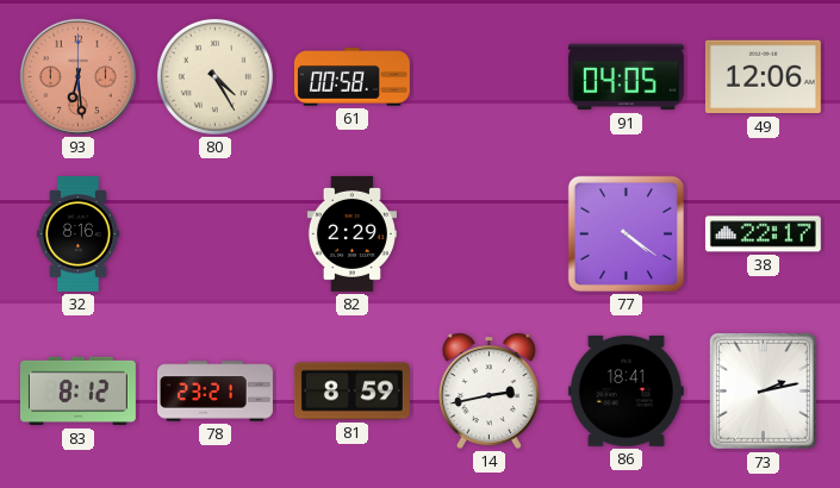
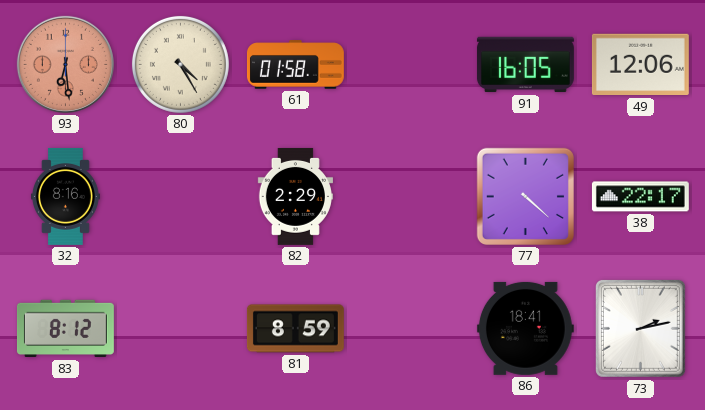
61: 00:58 -> 01:58
91: 04:05 -> 16:05
77: 4:21 -> 4:22
78: 23:21 -> none
14: 2:43 -> none
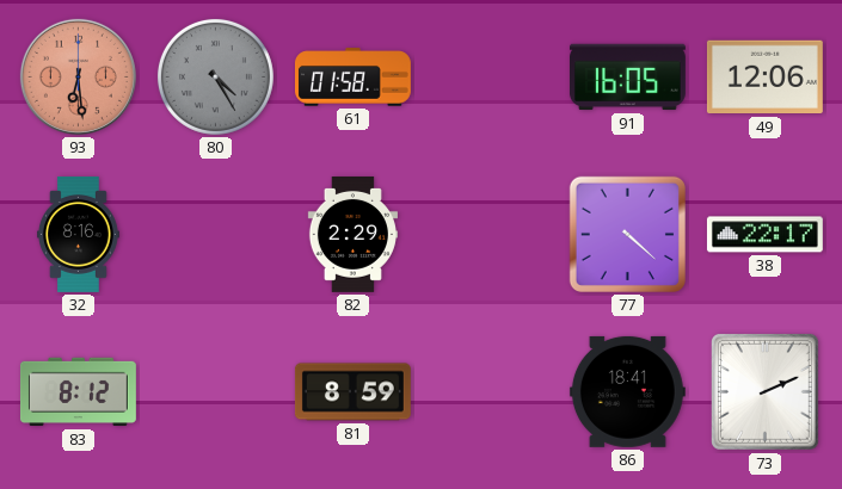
80 dial: cream -> grey
73: 2:13 -> 2:11
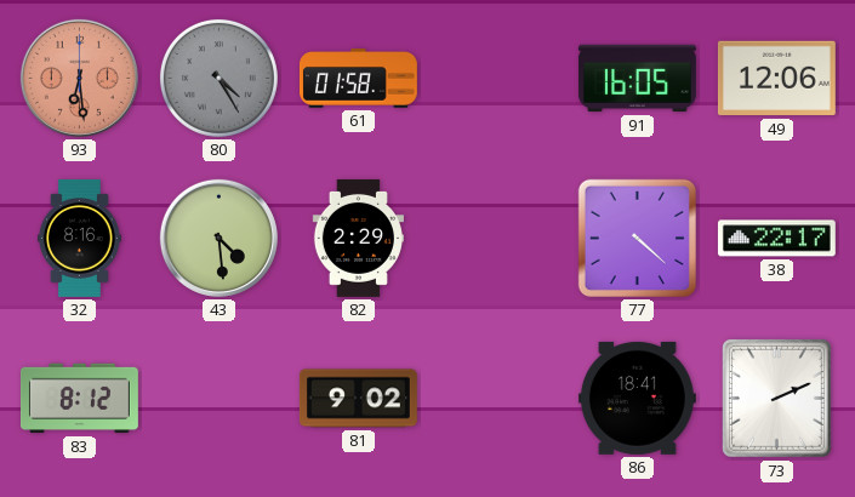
43: none -> 4:29
81: 8:59 -> 9:02
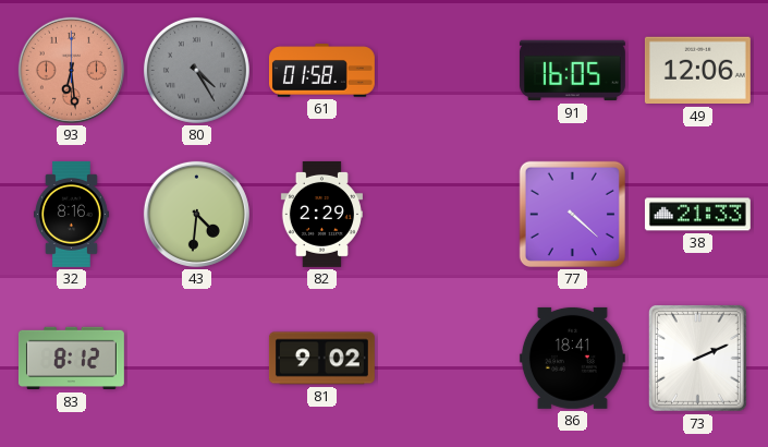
43: 4:29 -> 4:31
38: 22:17 -> 21:33
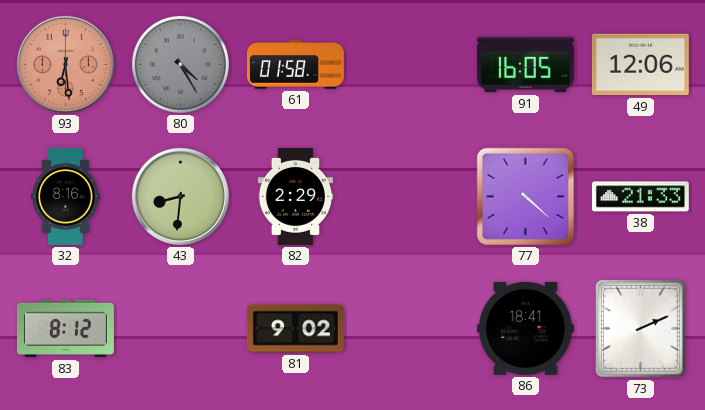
43: 4:31 -> 8:31
